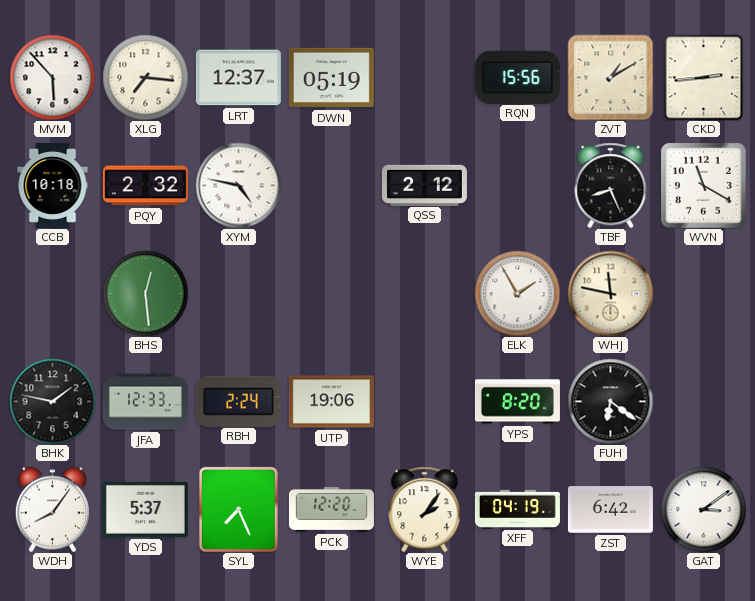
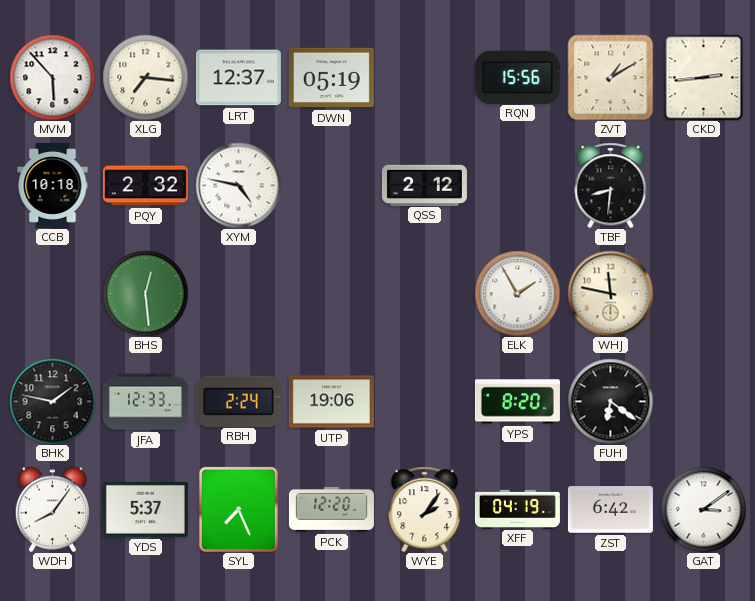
TBF: 8:26 -> 8:31
WVN: 11:20 -> none
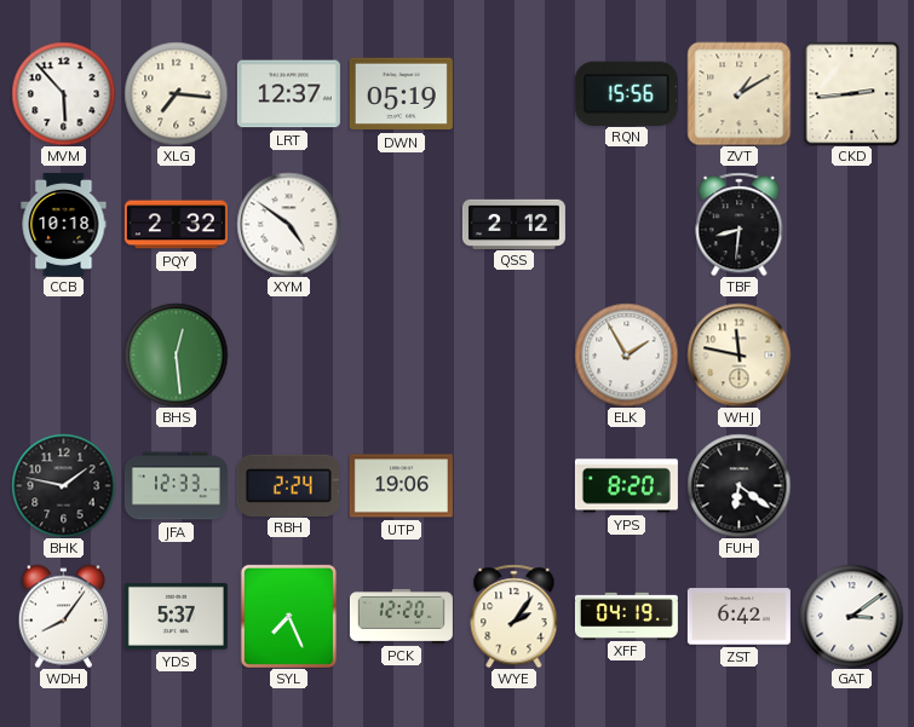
XYM: 4:47 -> 4:51
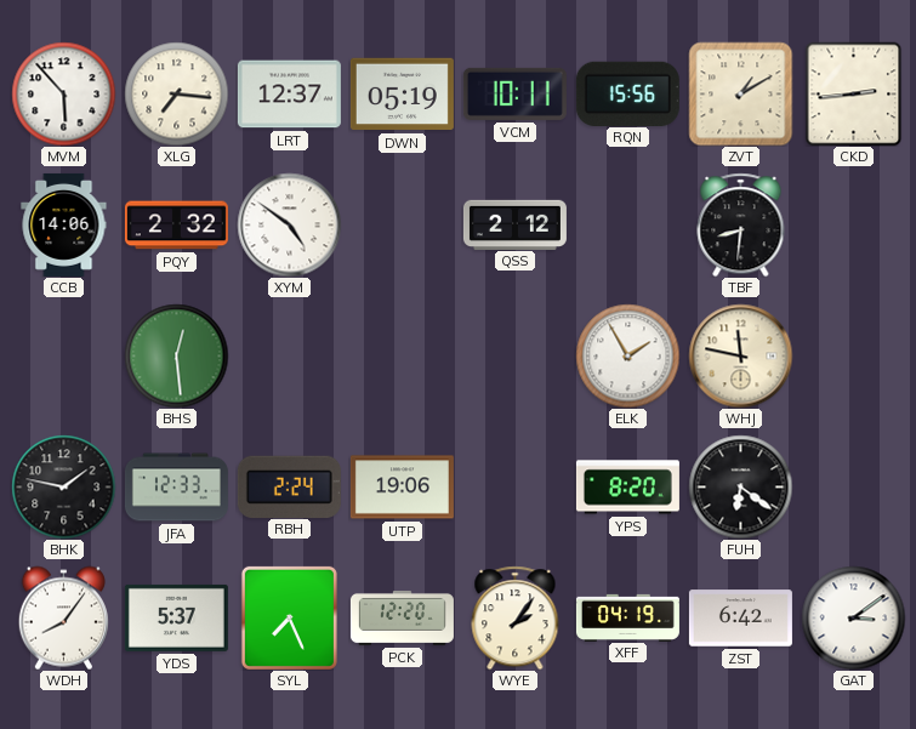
VCM: none -> 10:11
CCB: 10:18 -> 14:06
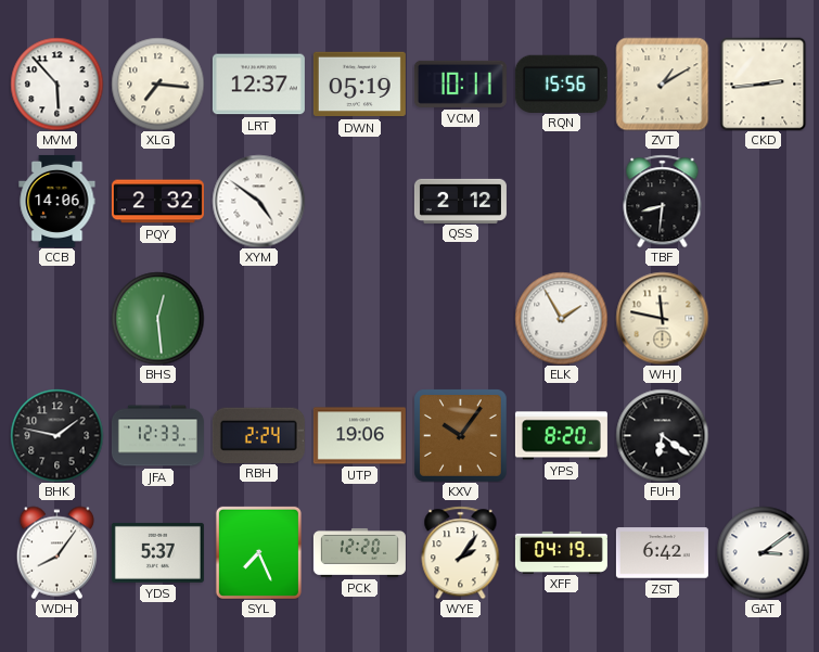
KXV: none -> 10:06
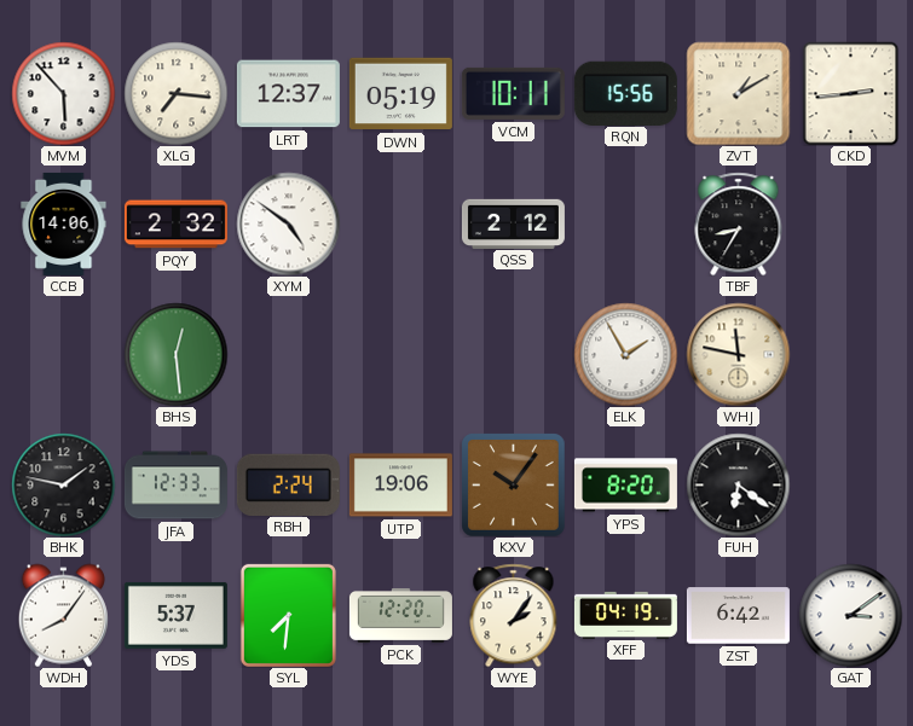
TBF: 8:31 -> 8:35
SYL: 7:26 -> 7:31
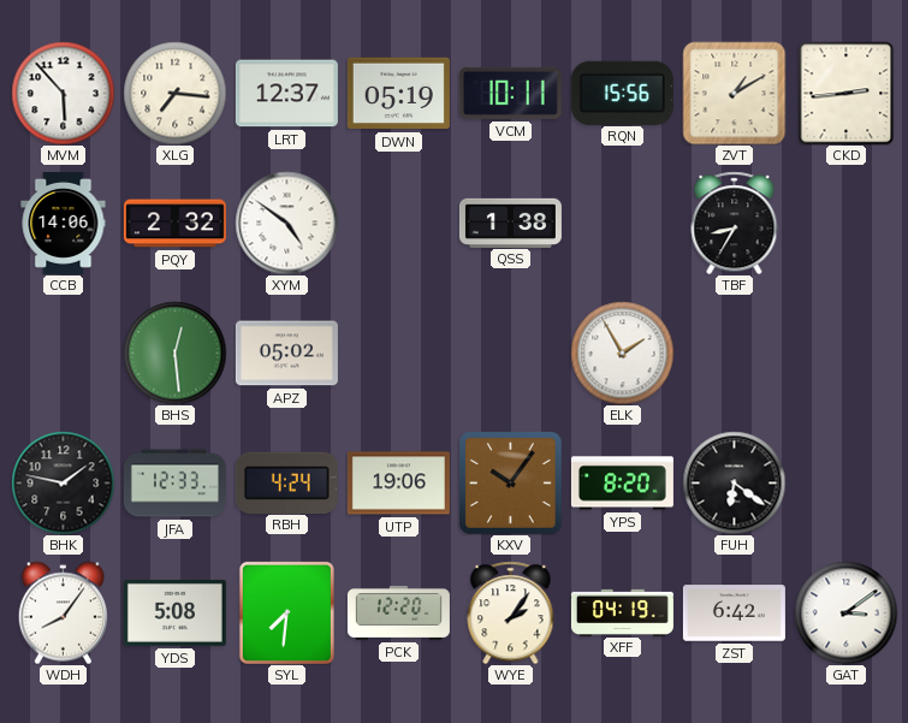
QSS: 2:12 -> 1:38
APZ: none -> 05:02
WHJ: 11:47 -> none
RBH: 2:24 -> 4:24
YDS: 5:37 -> 5:08
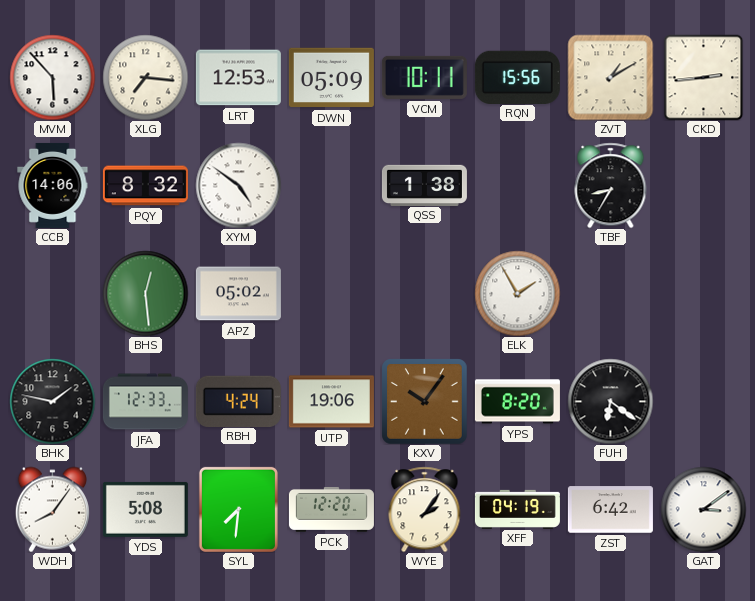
LRT: 12:37 -> 12:53
DWN: 05:19 -> 05:09
PQY: 2:32 -> 8:32
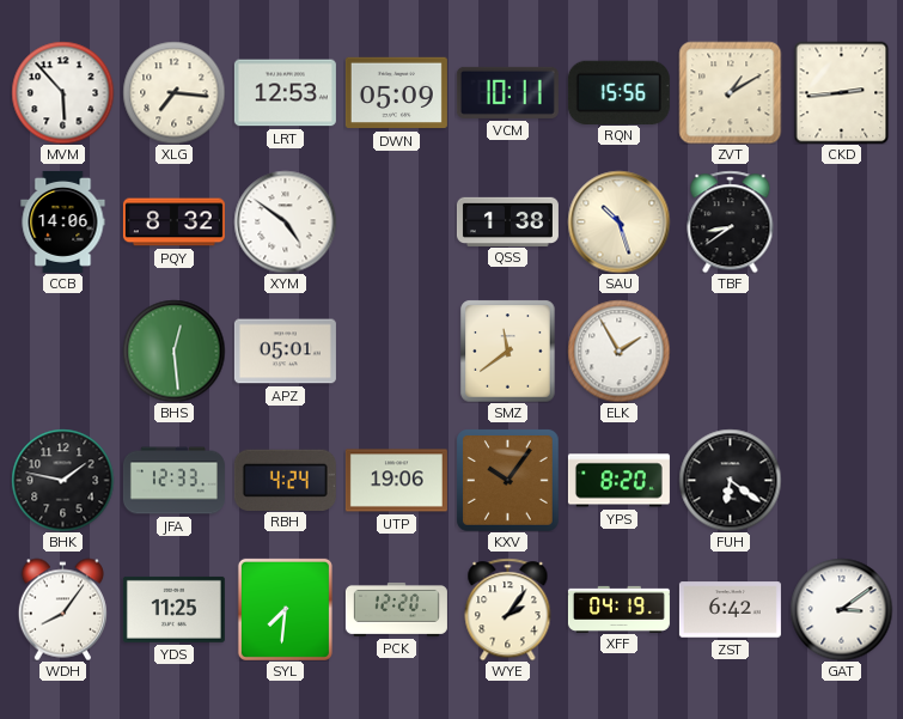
SAU: none -> 10:27
TBF: 8:35 -> 8:39
APZ: 05:02 -> 05:01
SMZ: none -> 11:39
YDS: 5:08 -> 11:25
